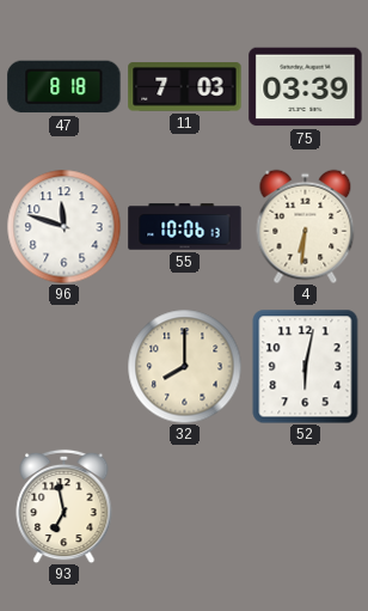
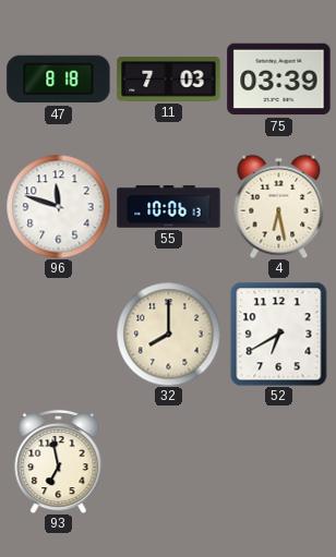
4: 6:31 -> 6:28
52: 6:02 -> 6:40
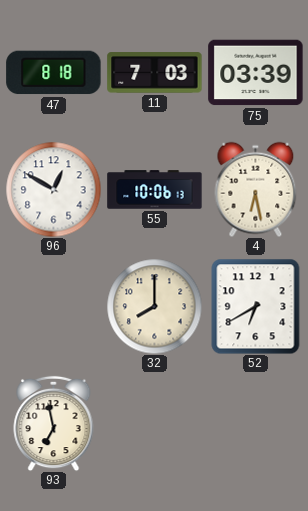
96: 11:48 -> 12:50
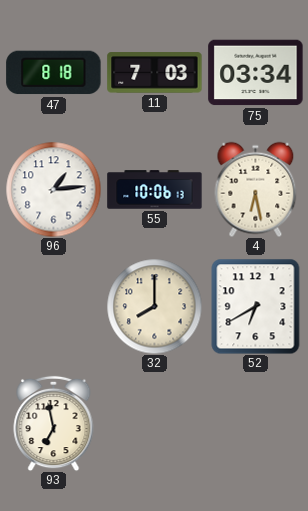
75: 03:39 -> 03:34
96: 12:50 -> 1:14
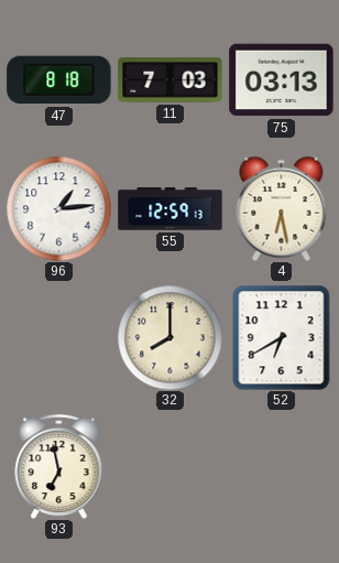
75: 03:34 -> 03:13
55: 10:06 -> 12:59
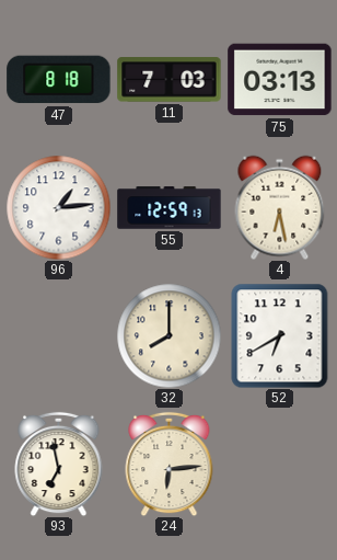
24: none -> 6:14
